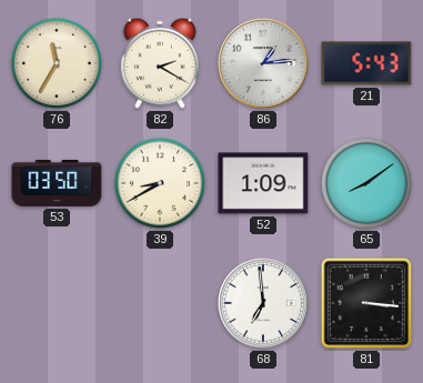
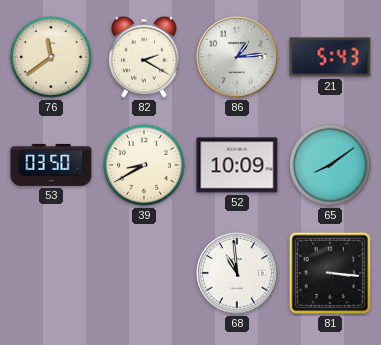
76: 11:35 -> 11:39
52: 1:09 -> 10:09
68: 6:59 -> 10:59
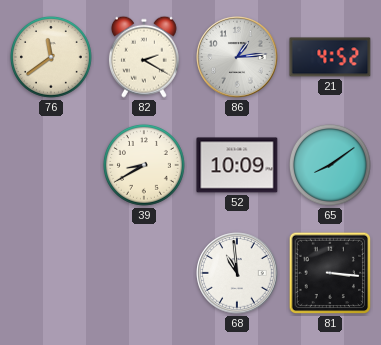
21: 5:43 -> 4:52
53: 03:50 -> none
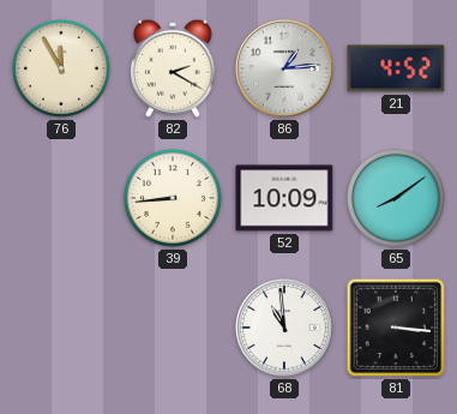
76: 11:39 -> 11:55
39: 8:40 -> 8:44
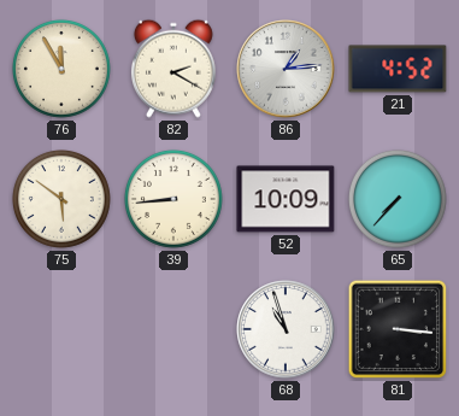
75: none -> 5:51
65: 8:09 -> 7:37
68: 10:59 -> 10:57
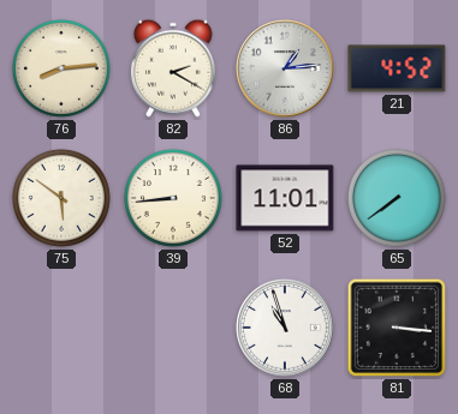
76: 11:55 -> 8:14
52: 10:09 -> 11:01
65: 7:37 -> 7:39
